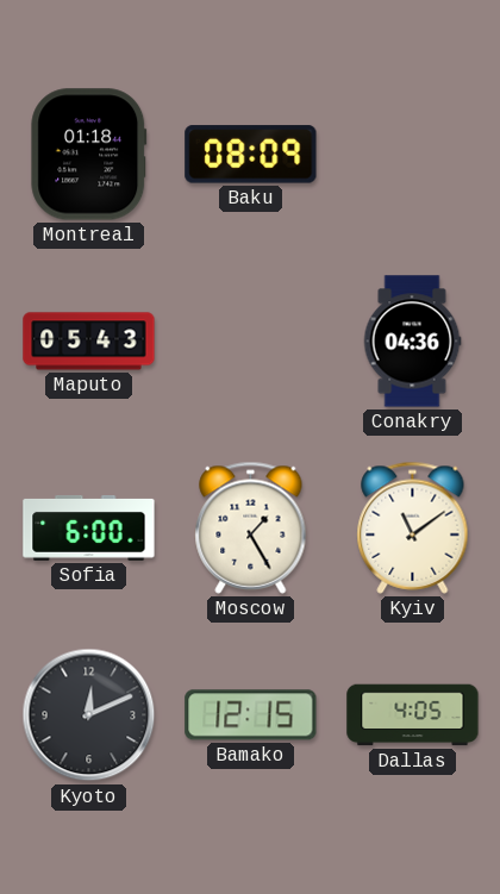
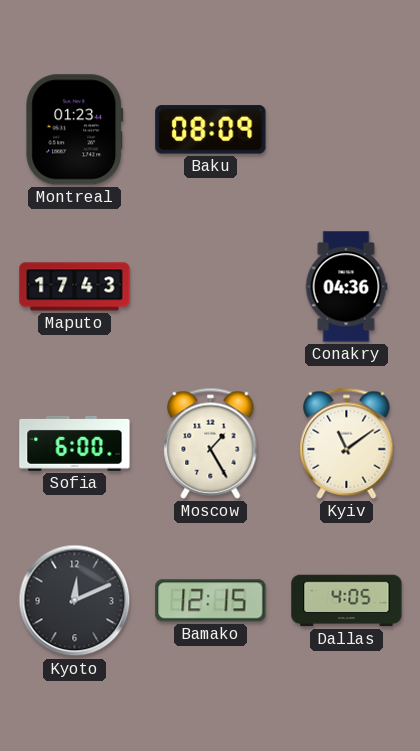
Montreal: 01:18 -> 01:23
Maputo: 05:43 -> 17:43
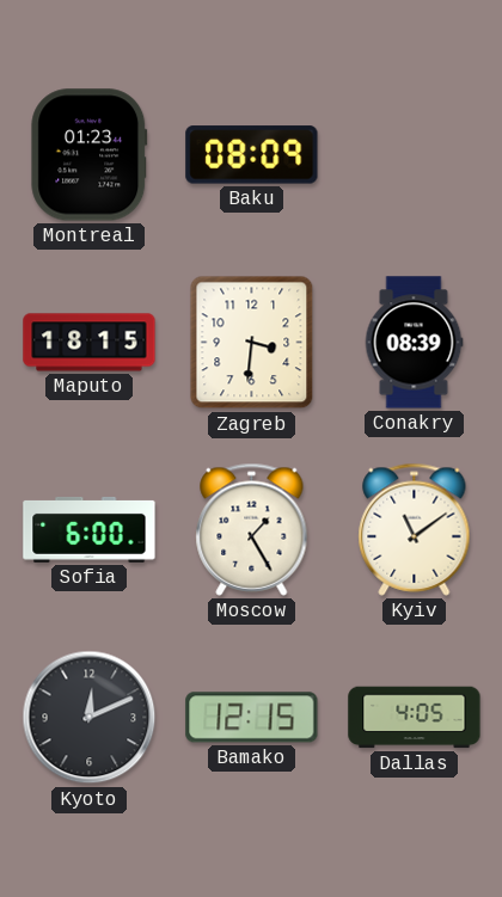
Maputo: 17:43 -> 18:15
Zagreb: none -> 3:31
Conakry: 04:36 -> 08:39
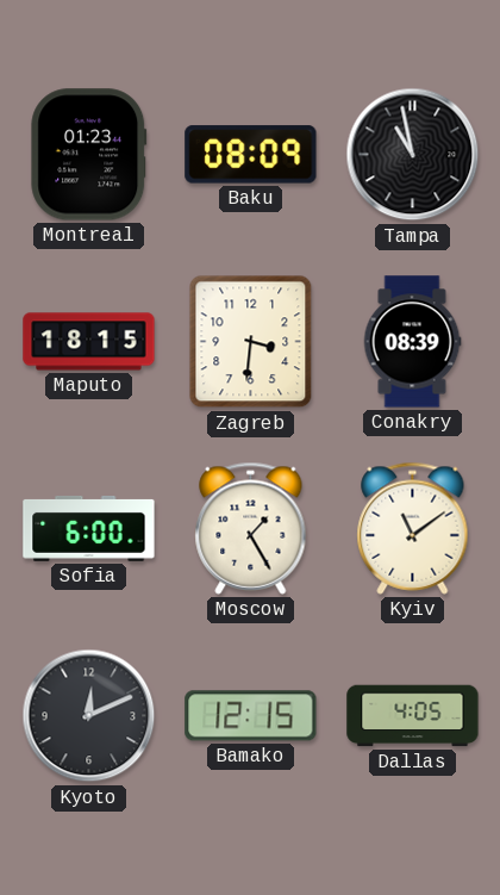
Tampa: none -> 10:58
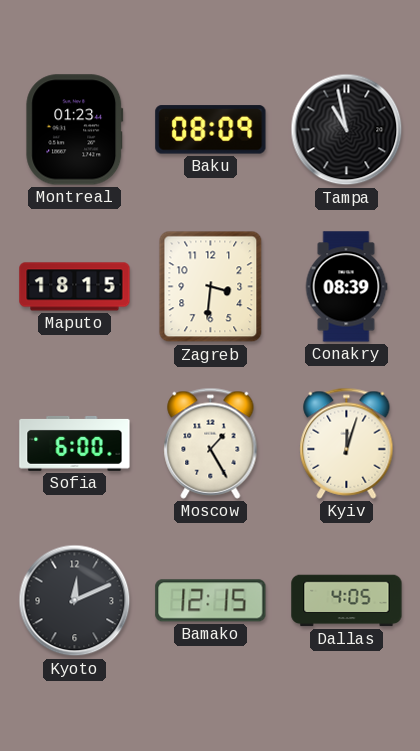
Kyiv: 11:09 -> 12:03
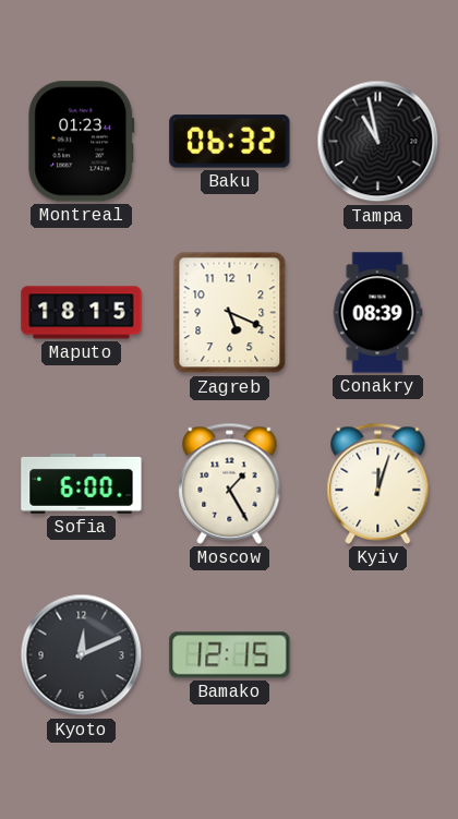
Baku: 08:09 -> 06:32
Zagreb: 3:31 -> 5:19
Dallas: 4:05 -> none
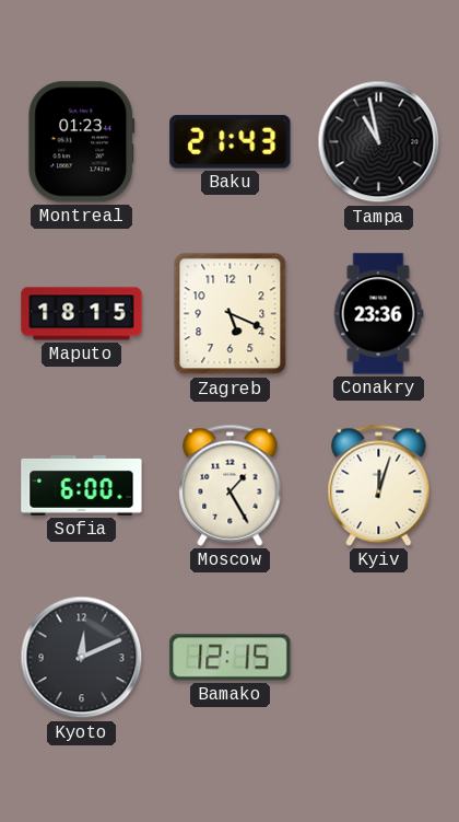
Baku: 06:32 -> 21:43
Conakry: 08:39 -> 23:36
